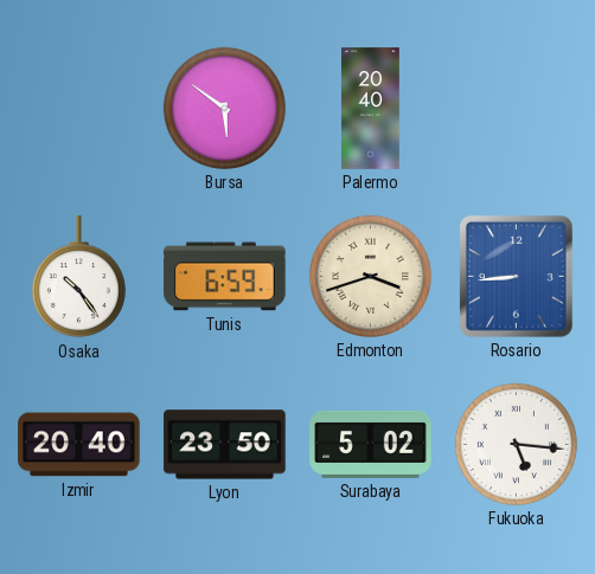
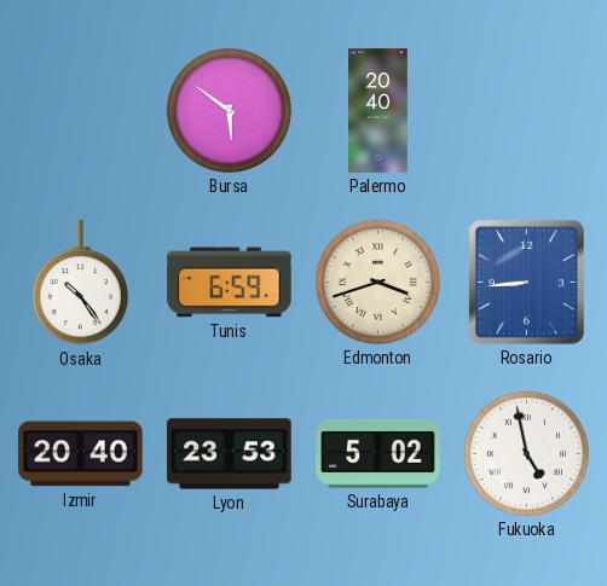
Lyon: 23:50 -> 23:53
Fukuoka: 5:16 -> 4:58
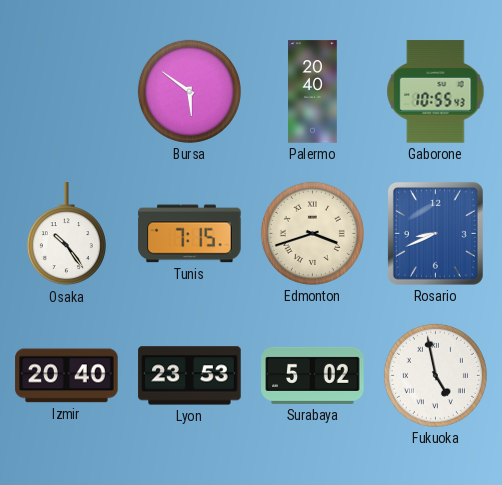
Gaborone: none -> 10:55
Tunis: 6:59 -> 7:15
Rosario: 8:44 -> 8:41
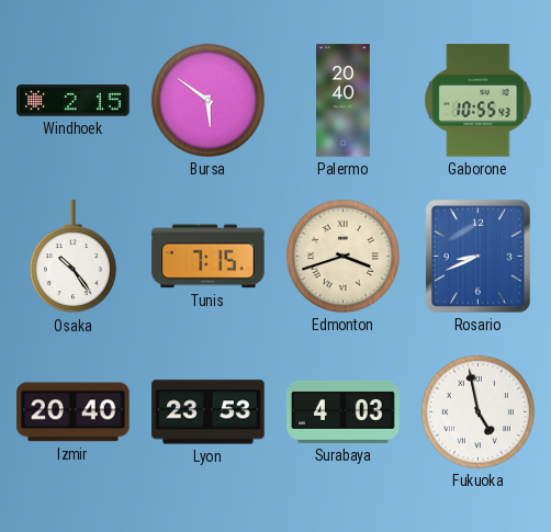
Windhoek: none -> 2:15
Surabaya: 5:02 -> 4:03
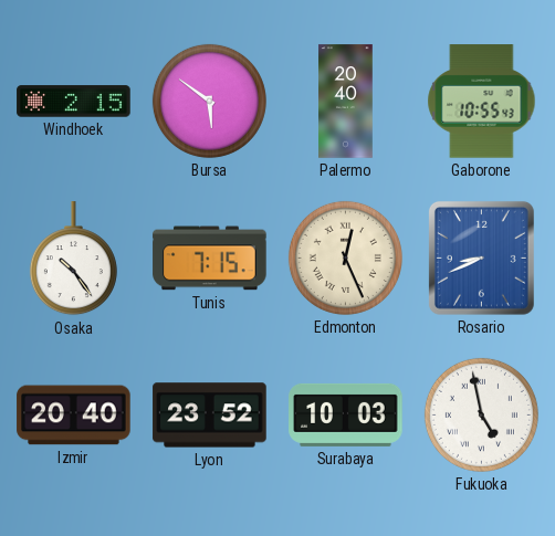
Edmonton: 3:42 -> 12:26
Lyon: 23:53 -> 23:52
Surabaya: 4:03 -> 10:03
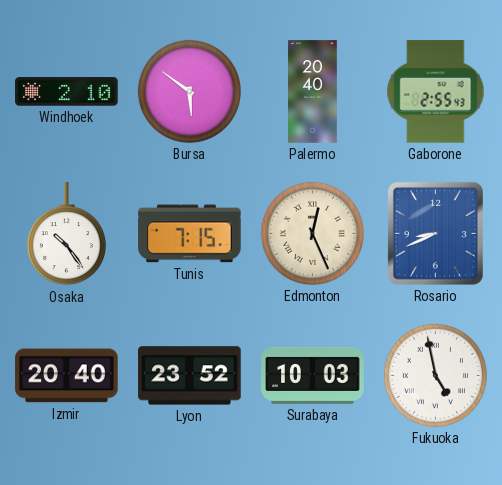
Windhoek: 2:15 -> 2:10
Gaborone: 10:55 -> 2:55
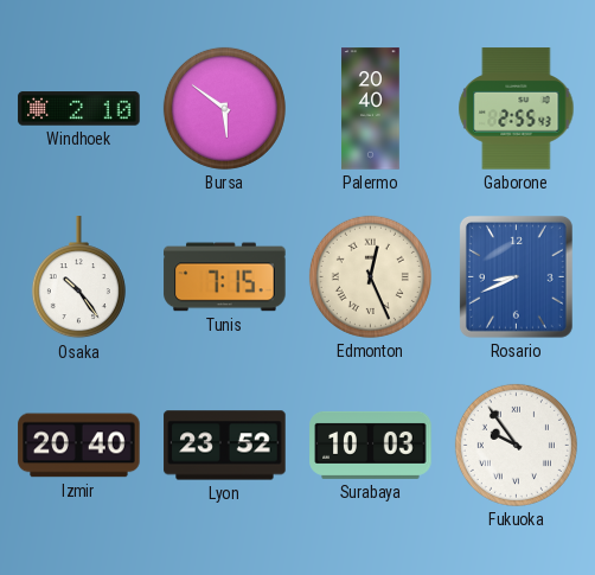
Fukuoka: 4:58 -> 9:54
